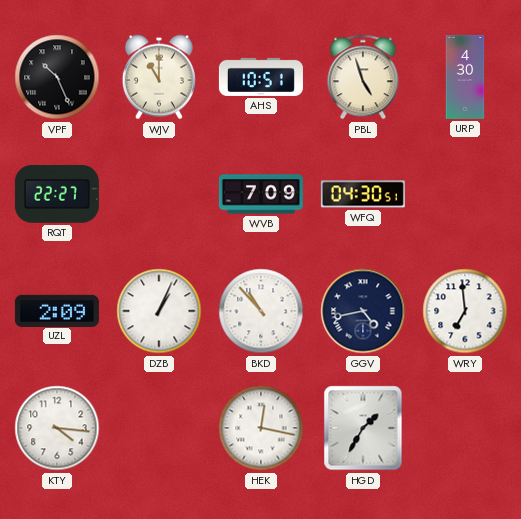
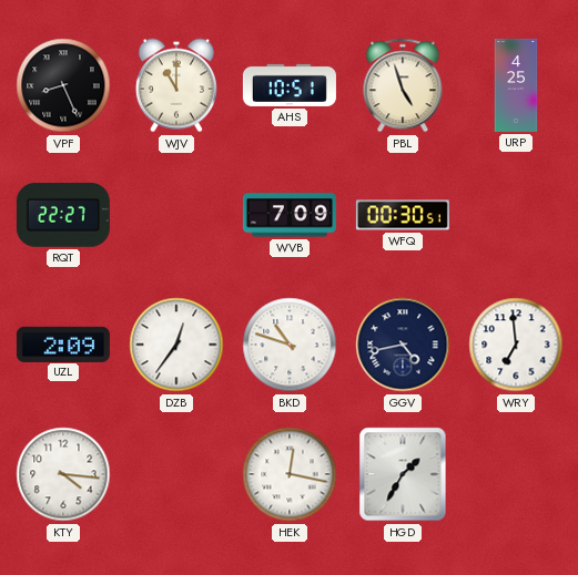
VPF: 10:26 -> 8:26
URP: 4:30 -> 4:25
WFQ: 04:30 -> 00:30
DZB: 1:04 -> 12:36
BKD: 10:53 -> 10:48
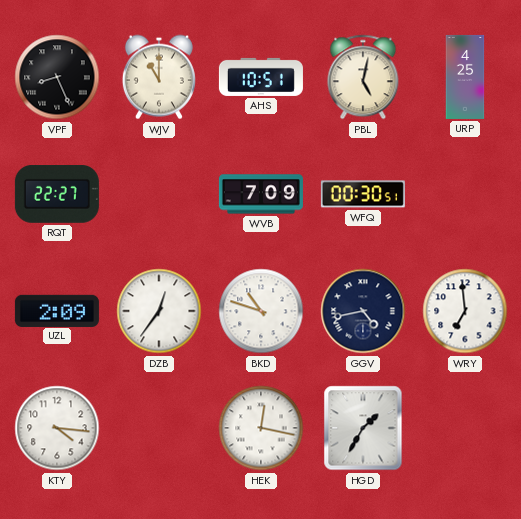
PBL: 4:57 -> 5:02
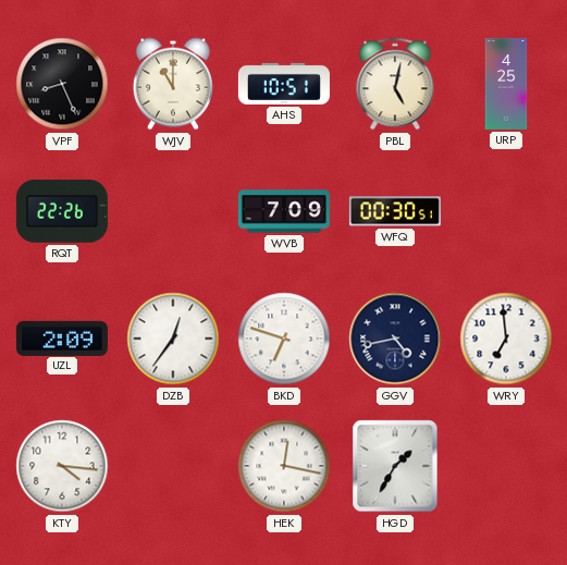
RQT: 22:27 -> 22:26
BKD: 10:48 -> 6:48
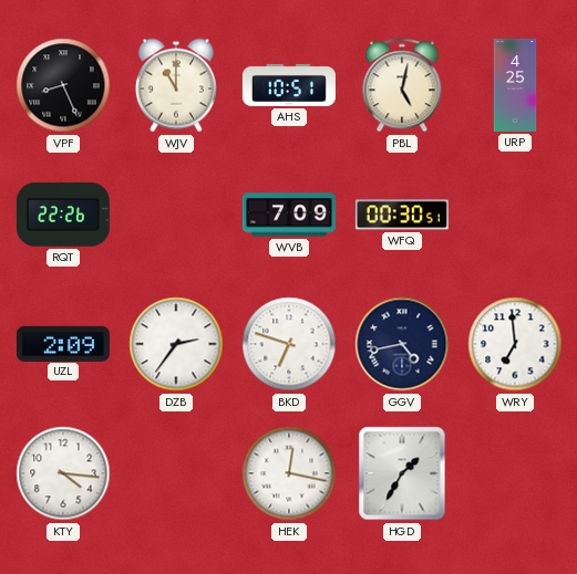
DZB: 12:36 -> 2:36
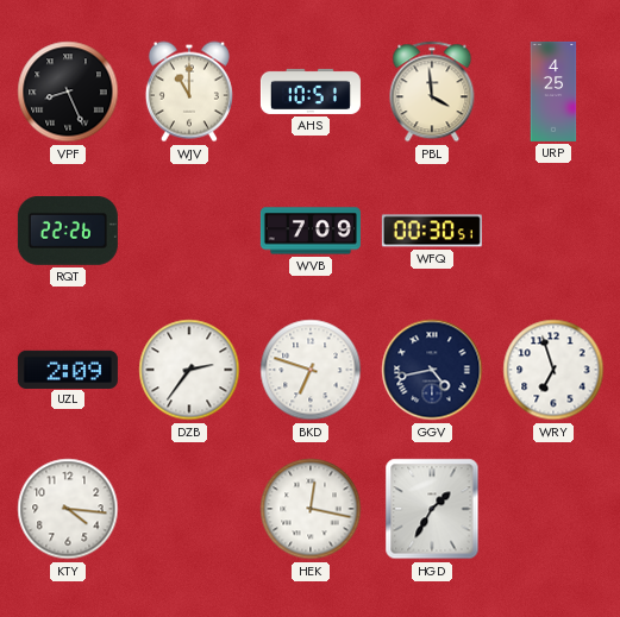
PBL: 5:02 -> 3:59
WRY: 6:59 -> 6:57
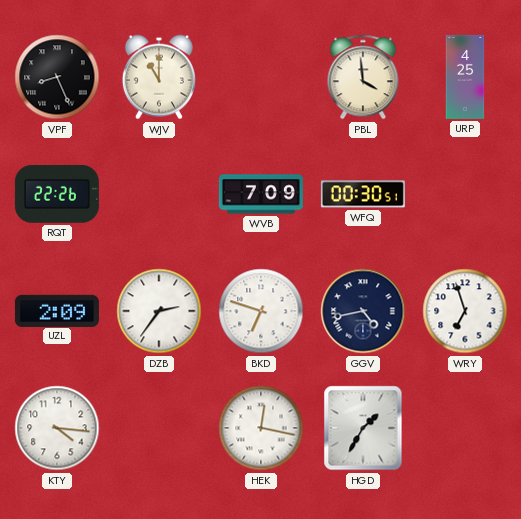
AHS: 10:51 -> none
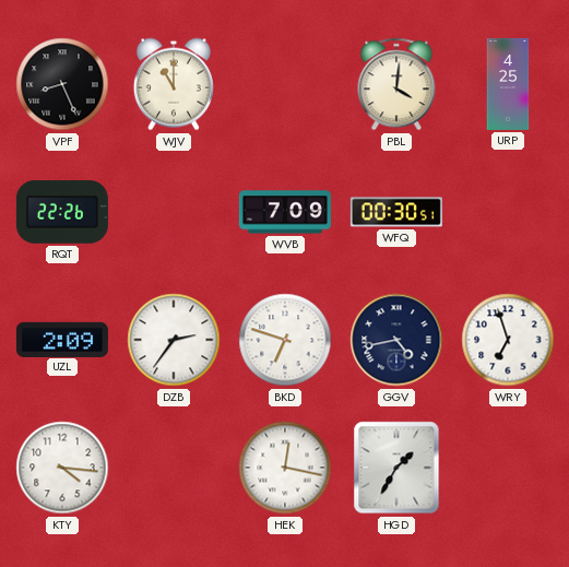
PBL: 3:59 -> 4:01
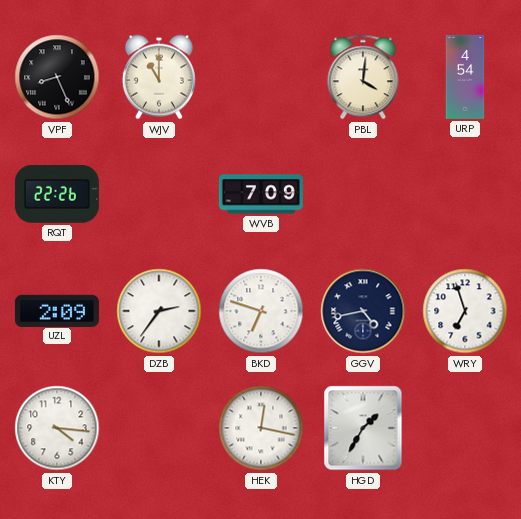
URP: 4:25 -> 4:54
WFQ: 00:30 -> none
